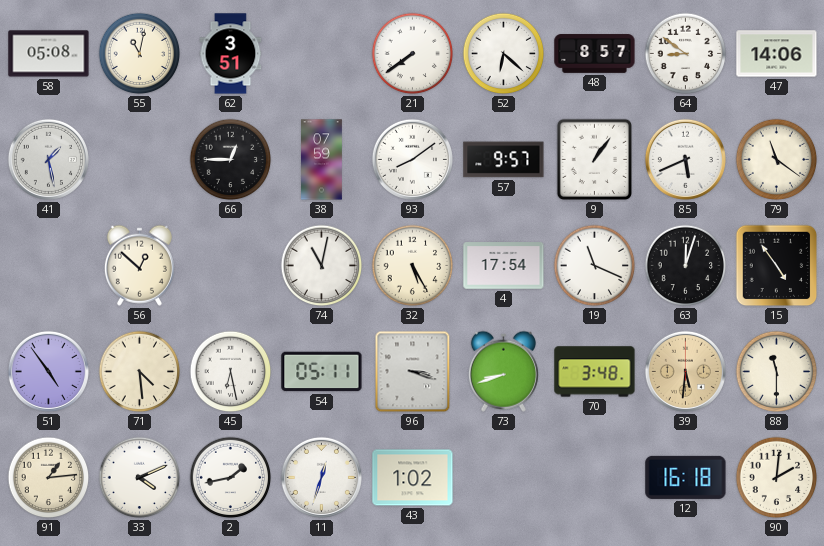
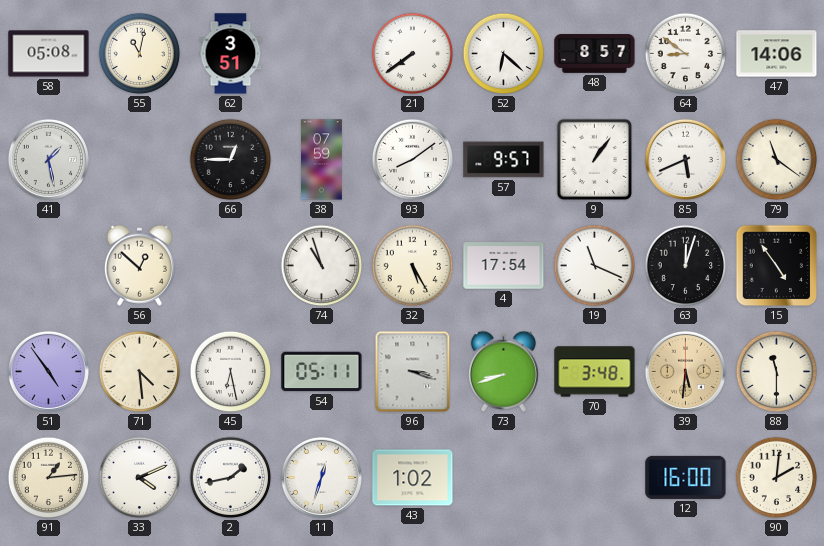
74: 11:02 -> 10:57
12: 16:18 -> 16:00
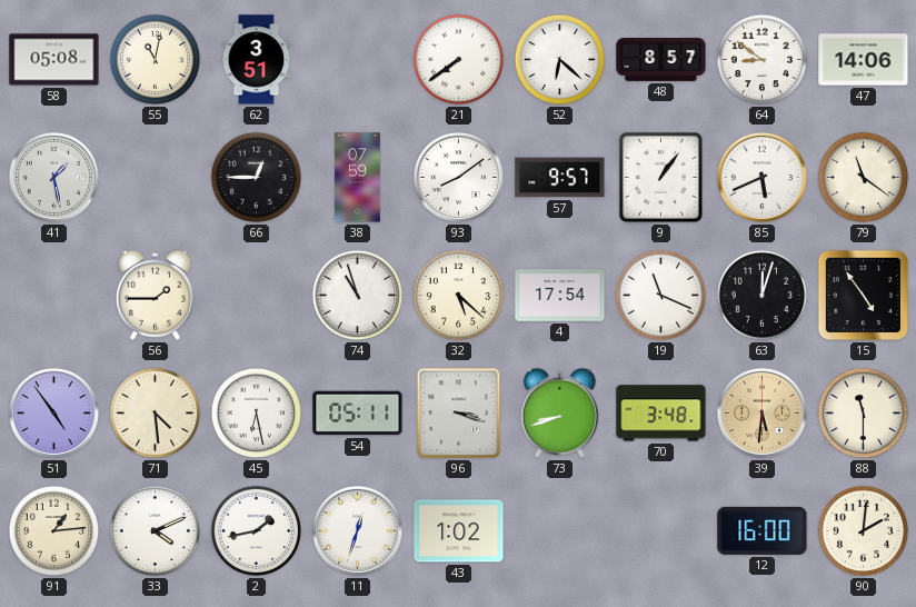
56: 12:52 -> 1:45
32: 5:25 -> 5:22
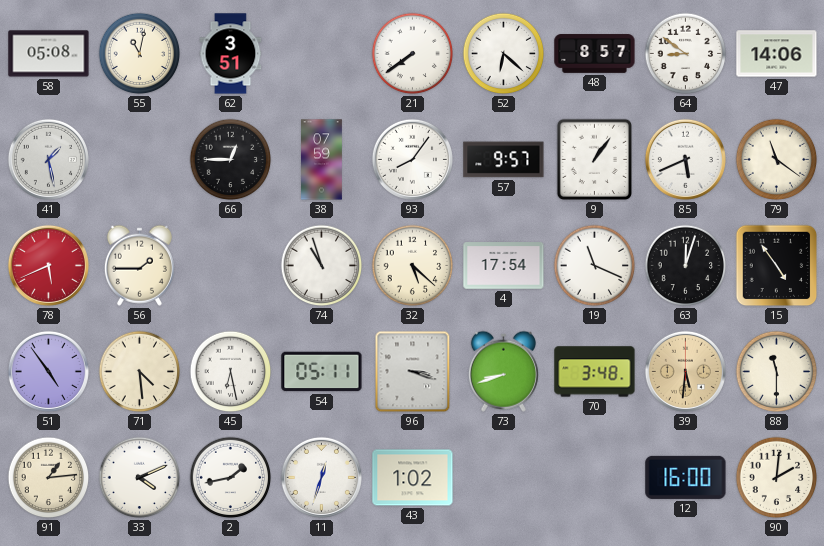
93: 8:09 -> 8:06
78: none -> 5:41
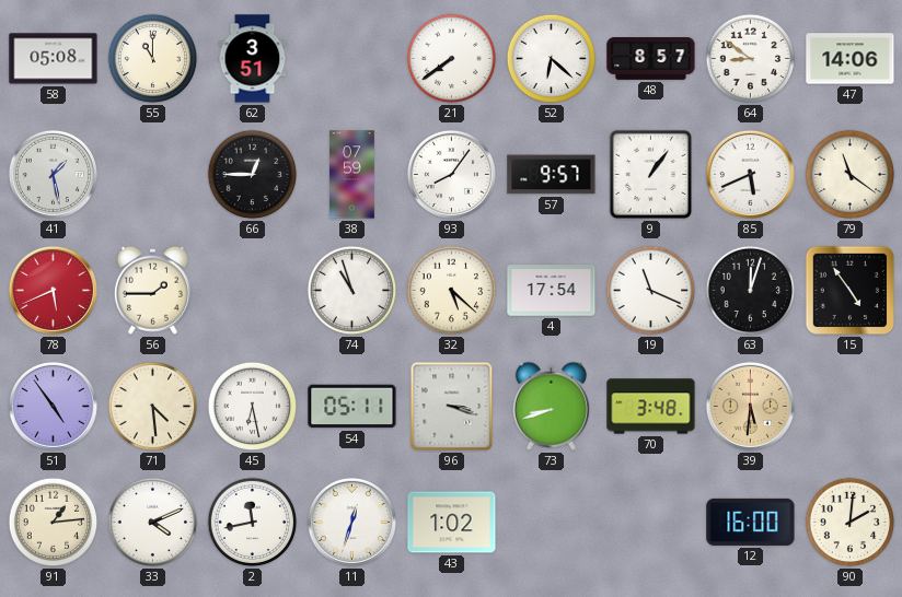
55: 11:02 -> 11:00
88: 11:30 -> none
2: 1:43 -> 11:43
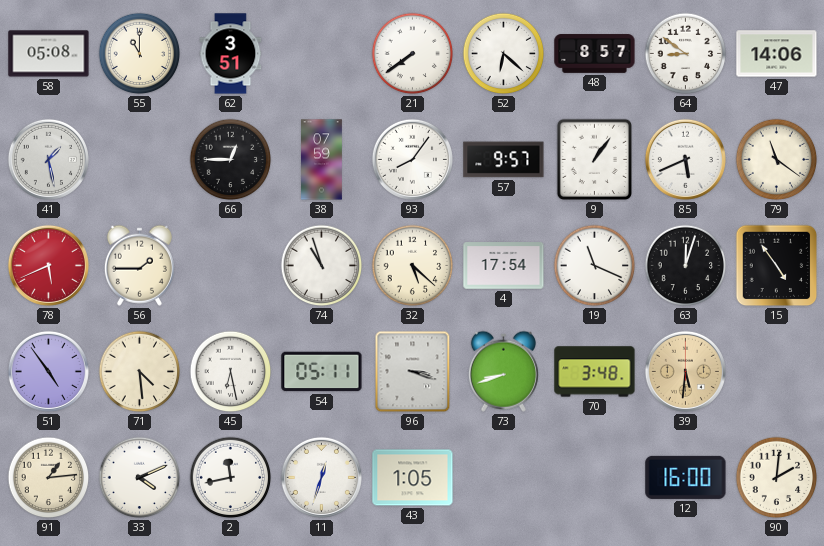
43: 1:02 -> 1:05
